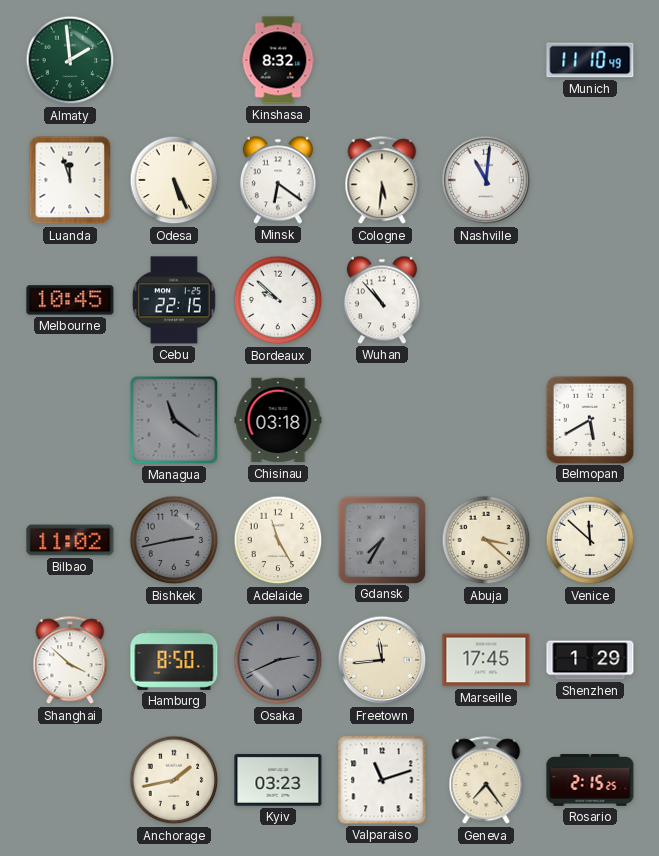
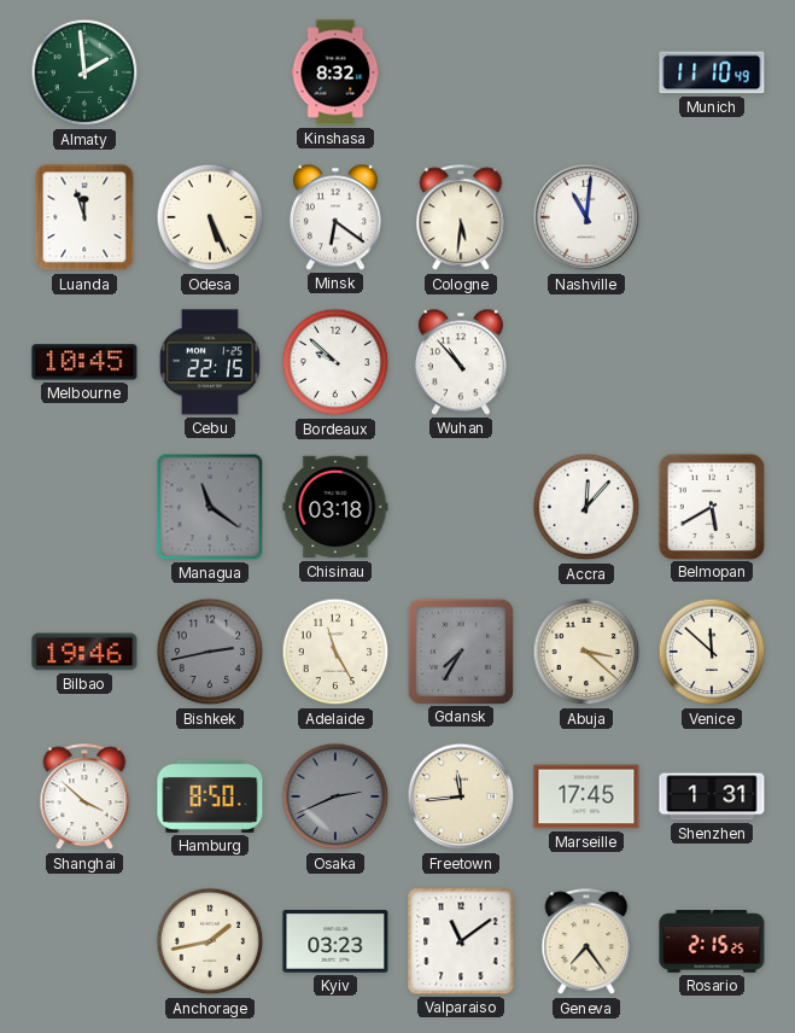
Accra: none -> 12:07
Bilbao: 11:02 -> 19:46
Shenzhen: 1:29 -> 1:31
Valparaiso: 11:12 -> 11:09
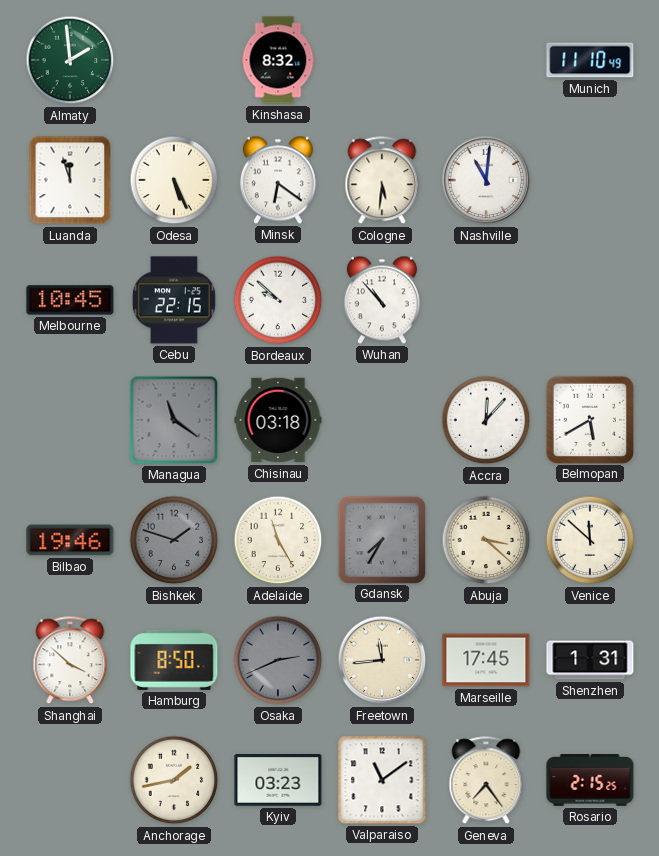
Bishkek: 2:43 -> 1:48
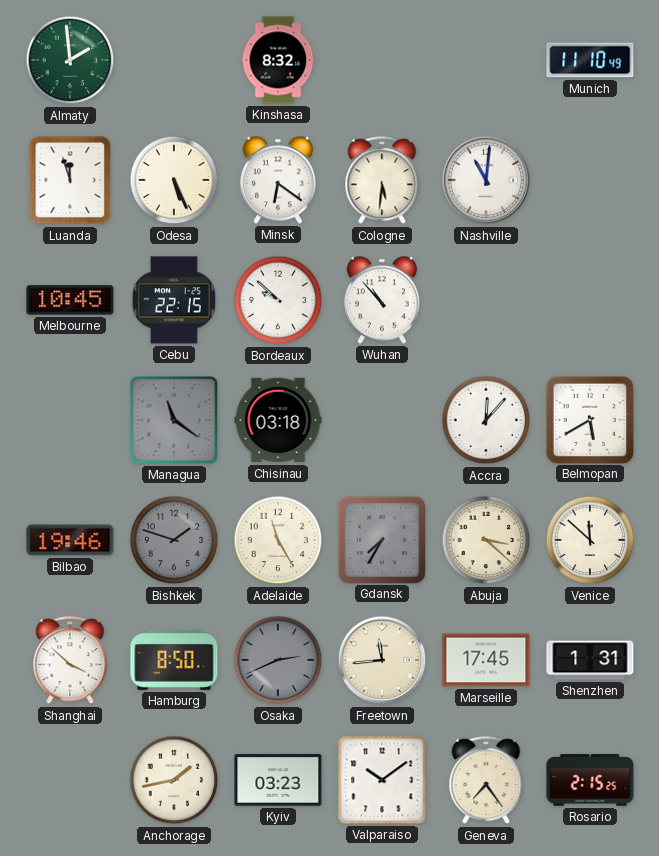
Valparaiso: 11:09 -> 10:09
